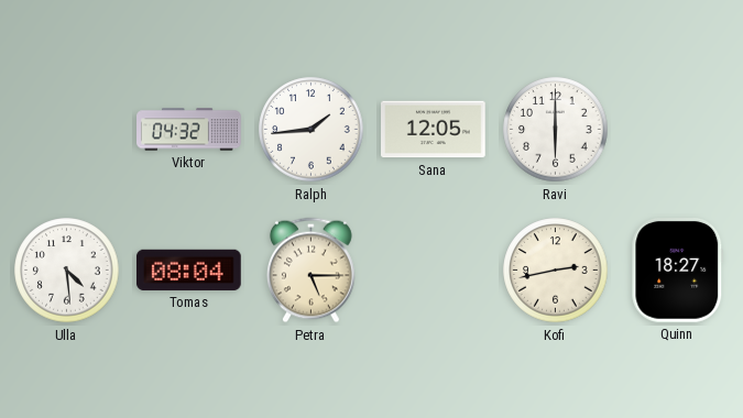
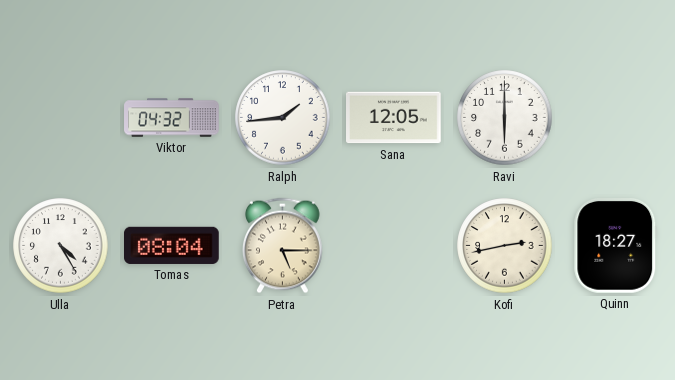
Ulla: 4:29 -> 4:25
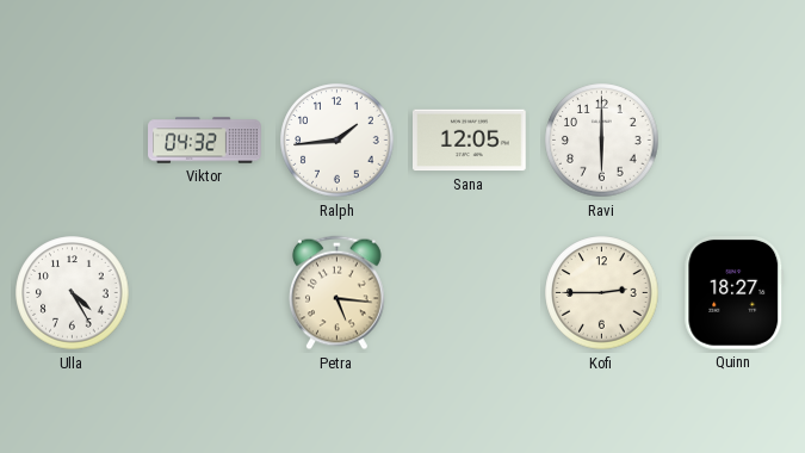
Tomas: 08:04 -> none
Petra: 5:15 -> 5:16
Kofi: 2:43 -> 2:45
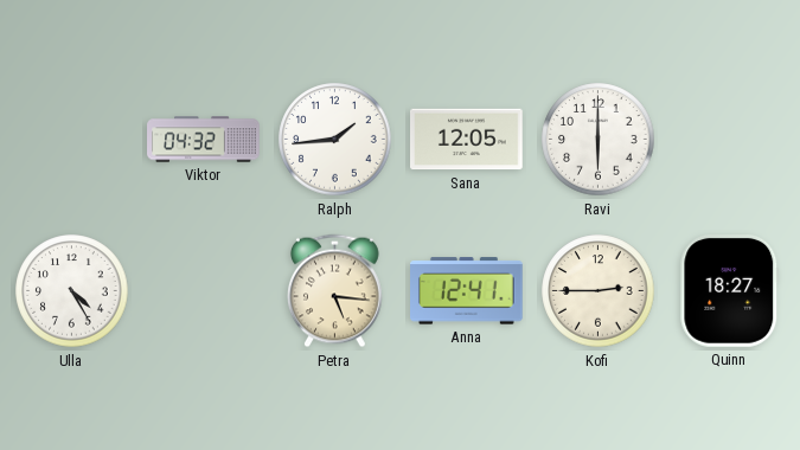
Anna: none -> 12:41
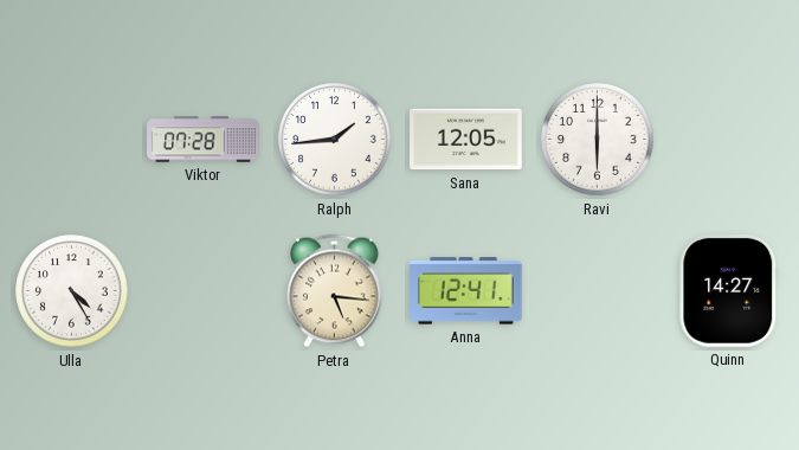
Viktor: 04:32 -> 07:28
Kofi: 2:45 -> none
Quinn: 18:27 -> 14:27
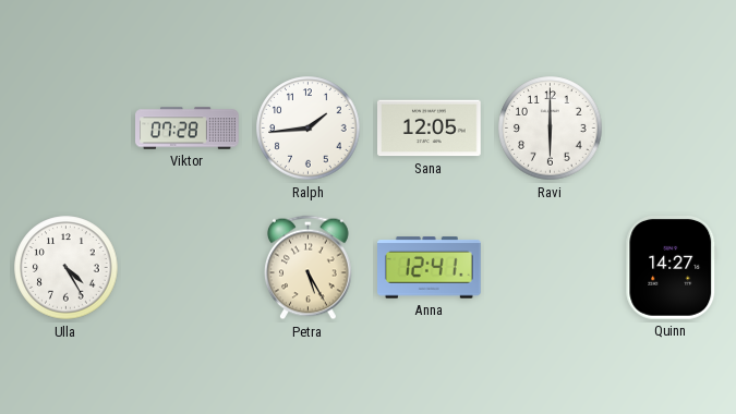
Petra: 5:16 -> 5:25
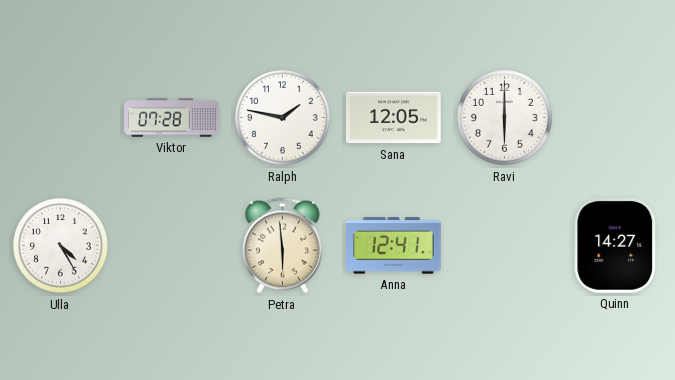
Ralph: 1:44 -> 1:47
Petra: 5:25 -> 5:59
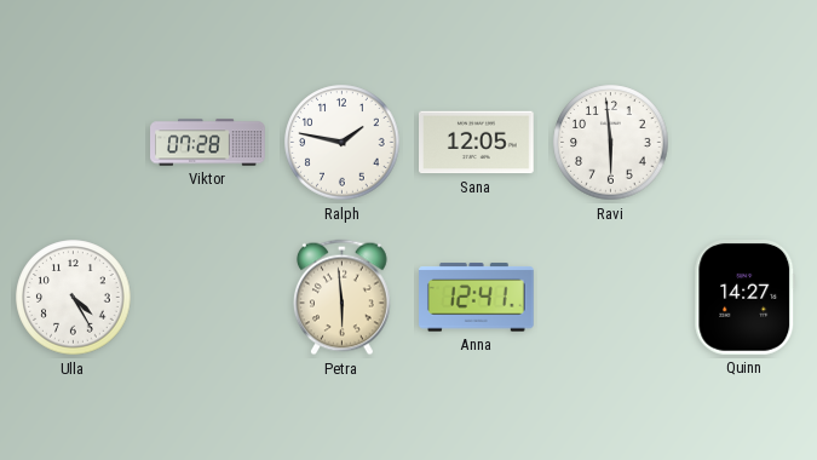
Ravi: 6:00 -> 5:59
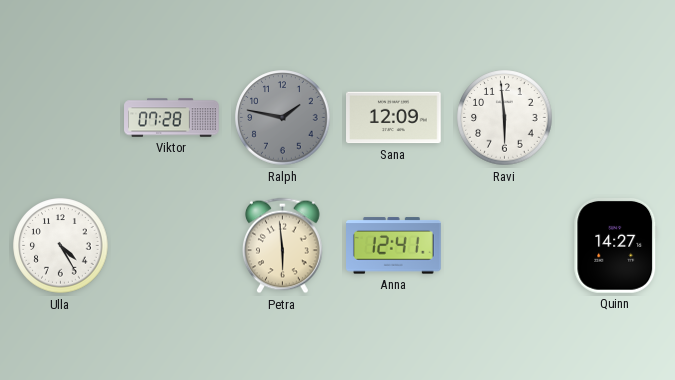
Ralph dial: white -> grey
Sana: 12:05 -> 12:09
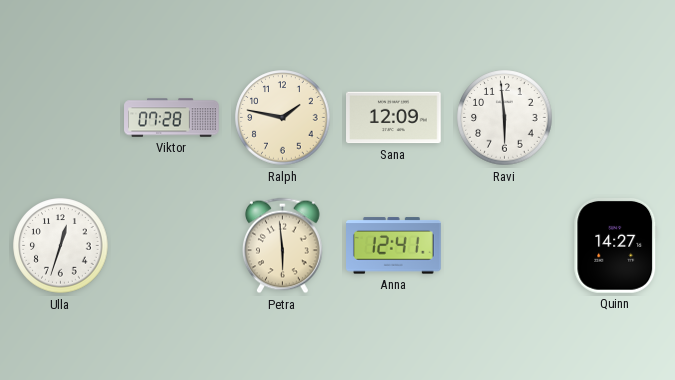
Ralph dial: grey -> cream
Ulla: 4:25 -> 12:33
